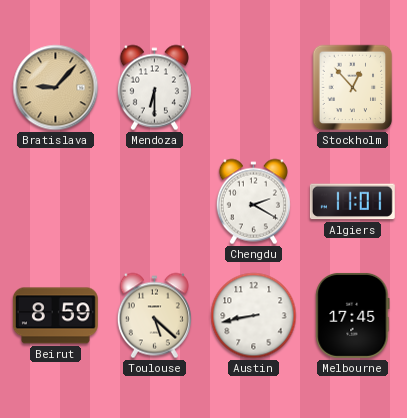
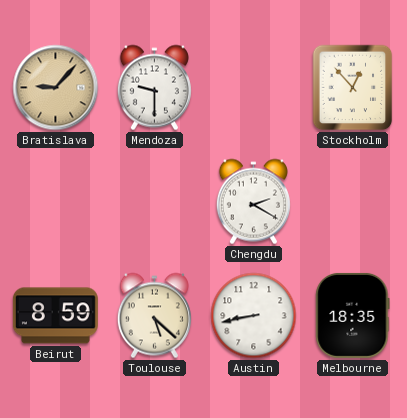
Mendoza: 6:30 -> 9:30
Algiers: 11:01 -> none
Melbourne: 17:45 -> 18:35
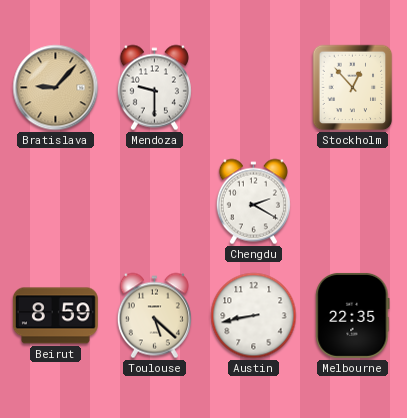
Melbourne: 18:35 -> 22:35
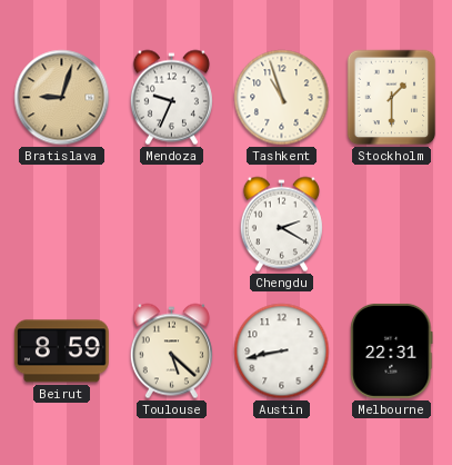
Bratislava: 9:07 -> 9:03
Mendoza: 9:30 -> 9:34
Tashkent: none -> 10:57
Stockholm: 12:53 -> 1:30
Melbourne: 22:35 -> 22:31
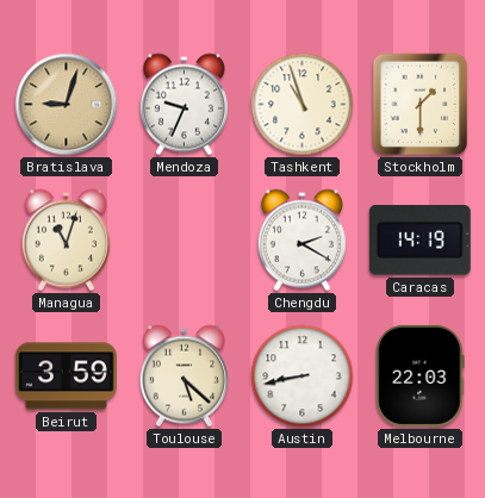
Managua: none -> 11:03
Caracas: none -> 14:19
Beirut: 8:59 -> 3:59
Melbourne: 22:31 -> 22:03
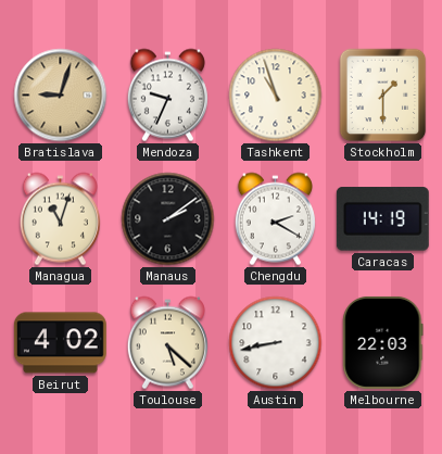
Manaus: none -> 2:09
Beirut: 3:59 -> 4:02
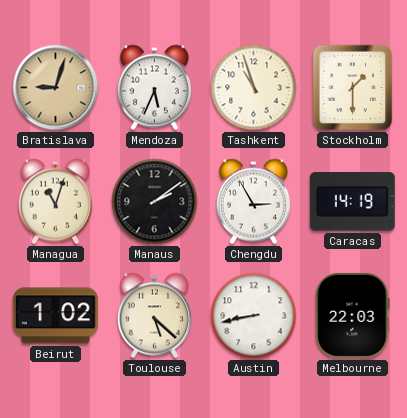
Mendoza: 9:34 -> 5:34
Chengdu: 2:20 -> 2:55
Beirut: 4:02 -> 1:02
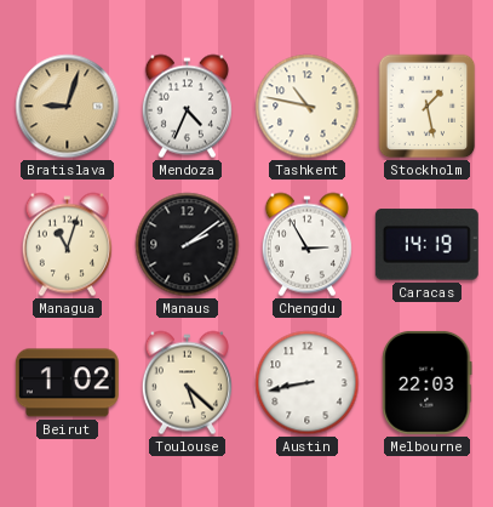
Mendoza: 5:34 -> 4:34
Tashkent: 10:57 -> 10:47
Stockholm: 1:30 -> 1:28
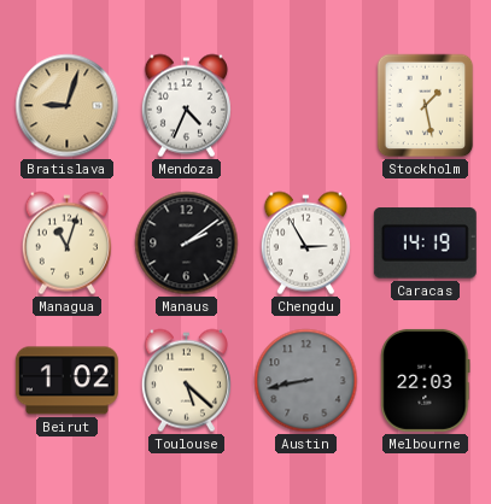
Tashkent: 10:47 -> none
Austin dial: white -> grey
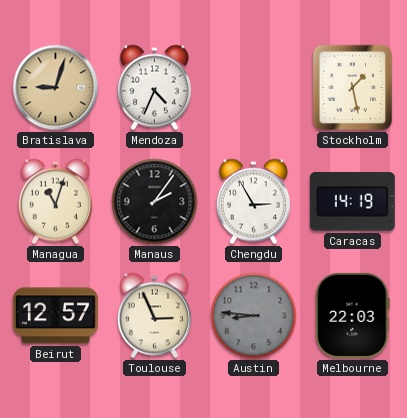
Manaus: 2:09 -> 2:06
Beirut: 1:02 -> 12:57
Toulouse: 5:22 -> 2:56
Austin: 8:43 -> 8:46
